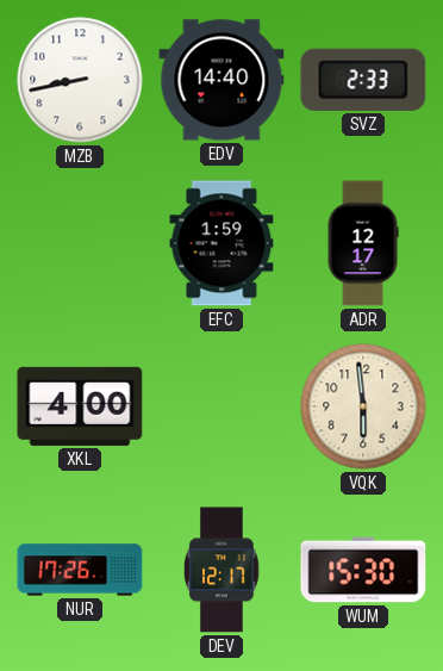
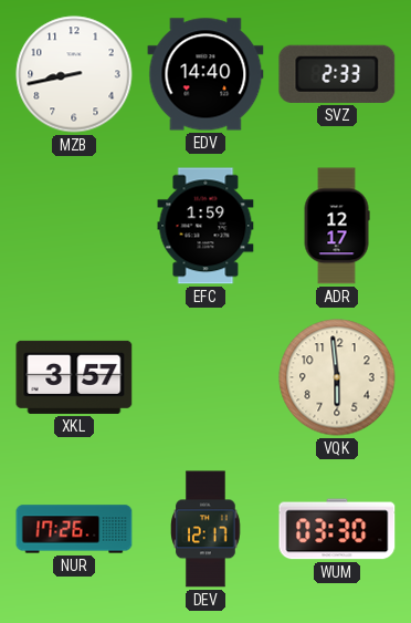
XKL: 4:00 -> 3:57
WUM: 15:30 -> 03:30
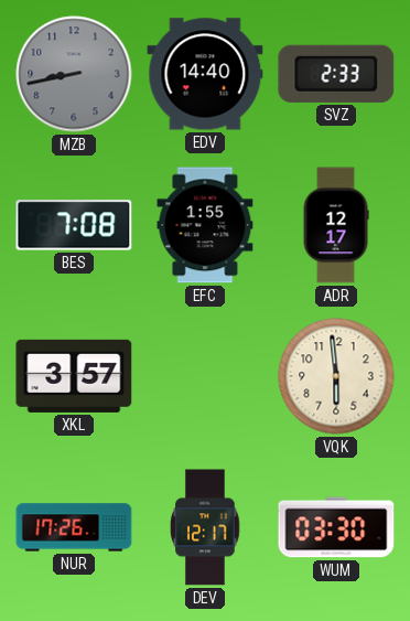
MZB dial: white -> grey
BES: none -> 7:08
EFC: 1:59 -> 1:55
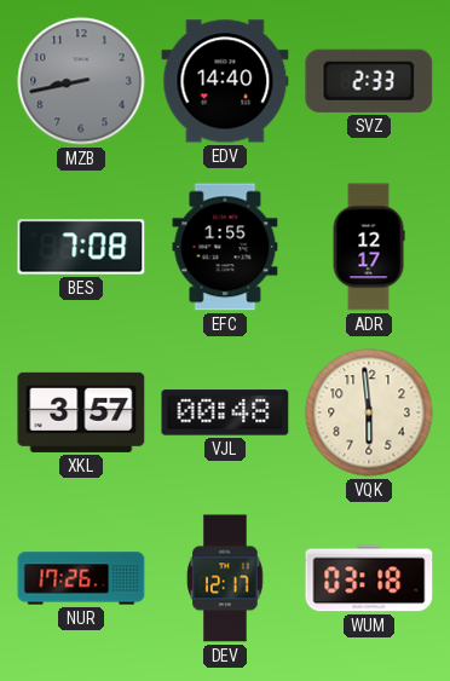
VJL: none -> 00:48
WUM: 03:30 -> 03:18
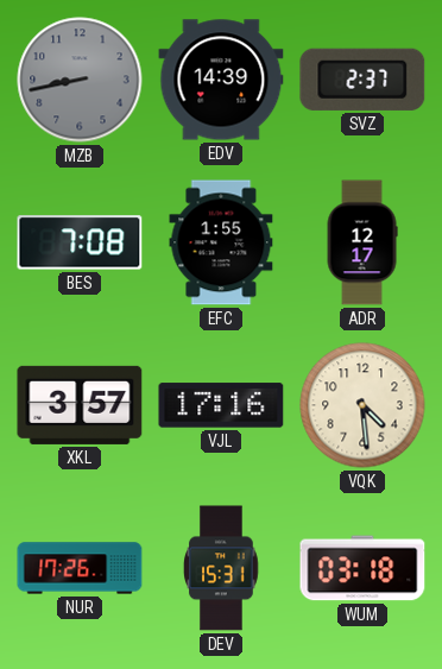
EDV: 14:40 -> 14:39
SVZ: 2:33 -> 2:37
VJL: 00:48 -> 17:16
VQK: 5:59 -> 4:29
DEV: 12:17 -> 15:31
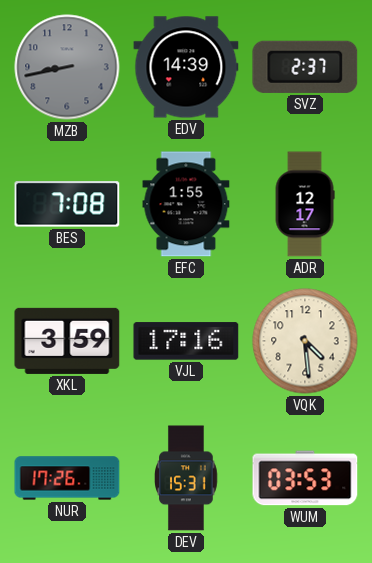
XKL: 3:57 -> 3:59
WUM: 03:18 -> 03:53
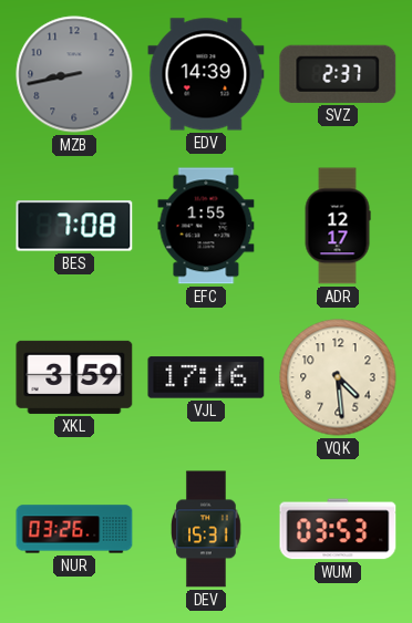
NUR: 17:26 -> 03:26
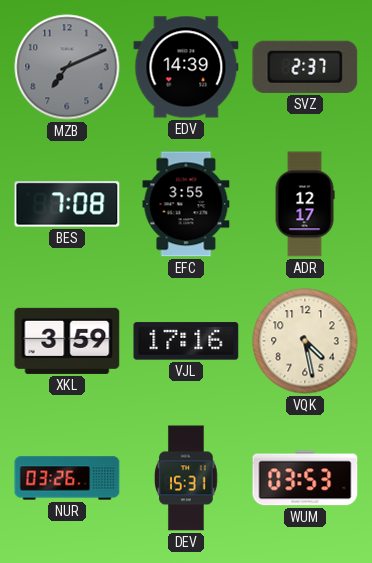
MZB: 8:43 -> 7:11
EFC: 1:55 -> 3:55
VQK: 4:29 -> 4:28
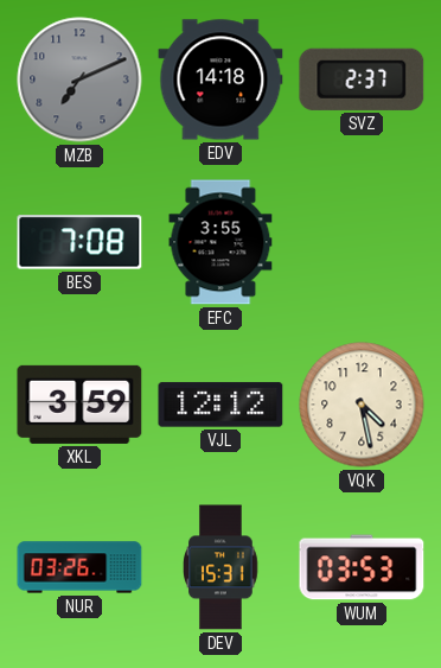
EDV: 14:39 -> 14:18
ADR: 12:17 -> none
VJL: 17:16 -> 12:12
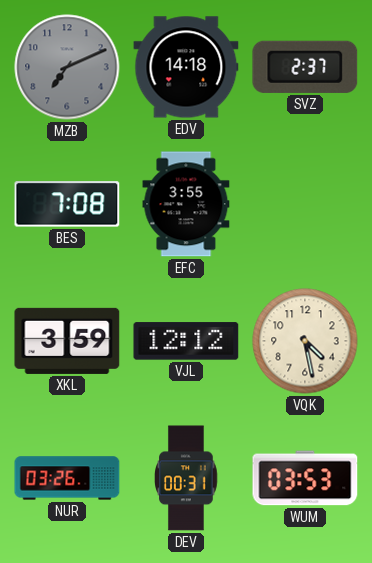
DEV: 15:31 -> 00:31
